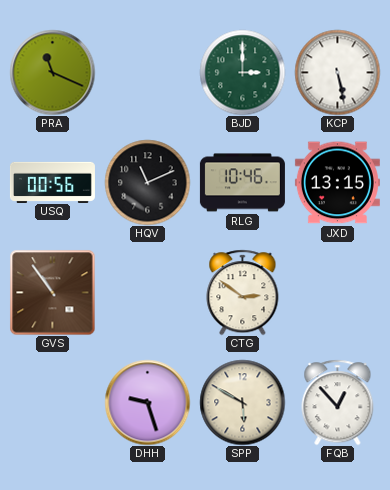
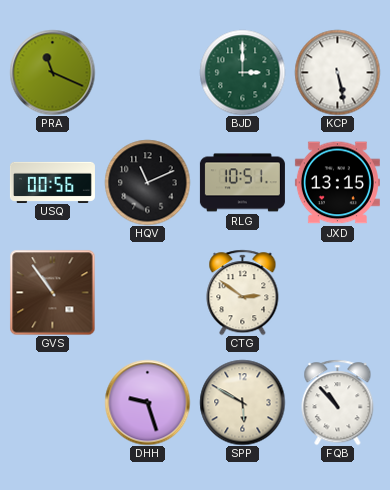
RLG: 10:46 -> 10:51
FQB: 12:53 -> 10:53
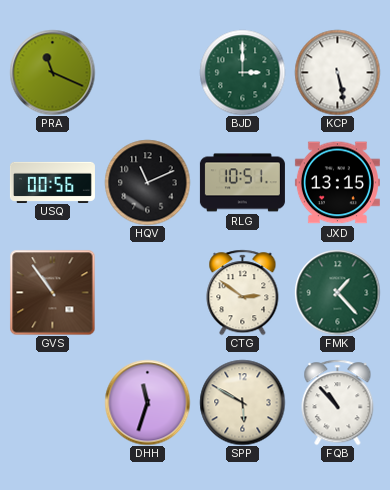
FMK: none -> 1:23
DHH: 9:27 -> 11:33
